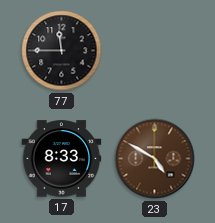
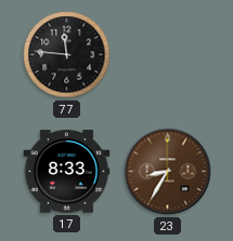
77: 11:45 -> 11:46
23: 4:50 -> 8:35
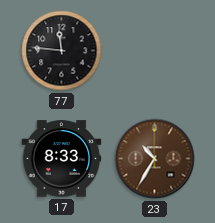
23: 8:35 -> 10:35
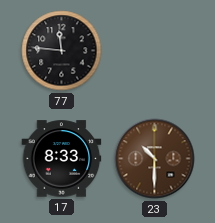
23: 10:35 -> 10:30
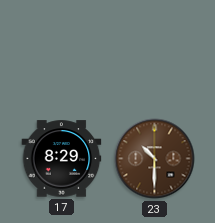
77: 11:46 -> none
17: 8:33 -> 8:29
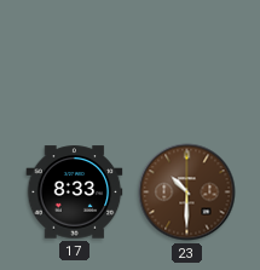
17: 8:29 -> 8:33
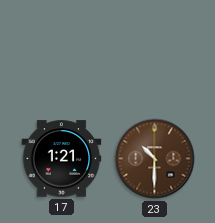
17: 8:33 -> 1:21
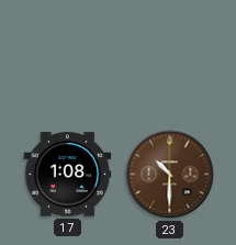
17: 1:21 -> 1:08
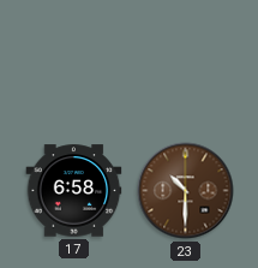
17: 1:08 -> 6:58
